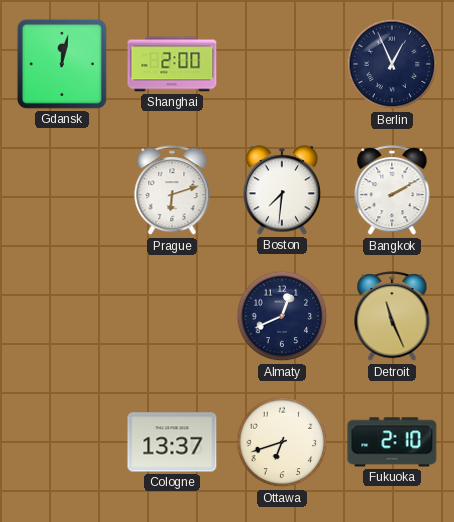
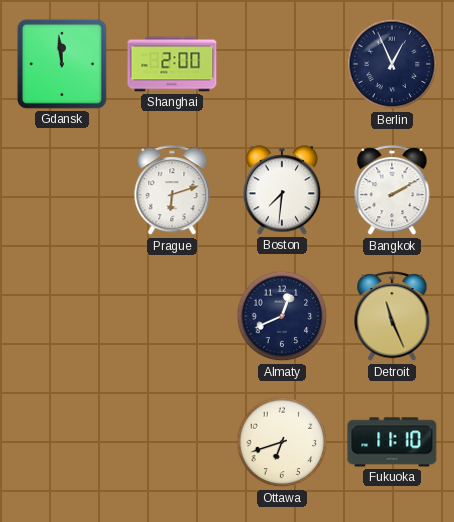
Gdansk: 12:02 -> 11:59
Cologne: 13:37 -> none
Fukuoka: 2:10 -> 11:10
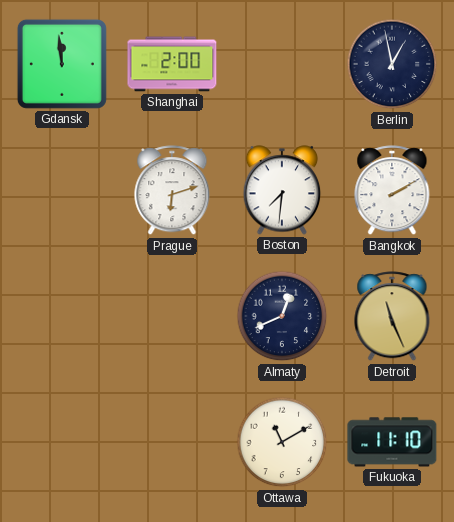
Berlin: 12:56 -> 12:58
Ottawa: 6:42 -> 11:10
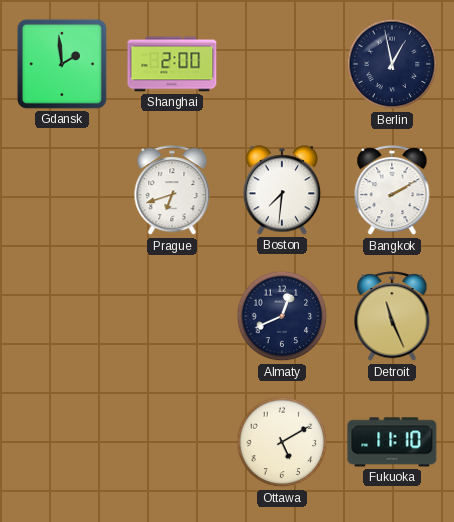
Gdansk: 11:59 -> 1:59
Prague: 6:12 -> 6:42
Ottawa: 11:10 -> 5:10
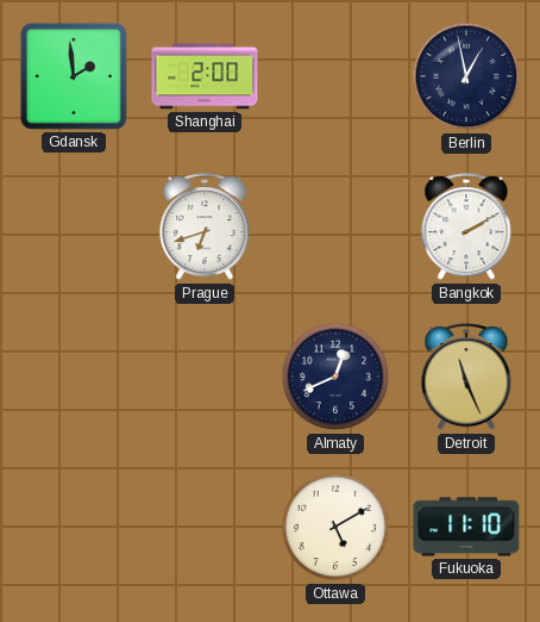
Boston: 7:31 -> none
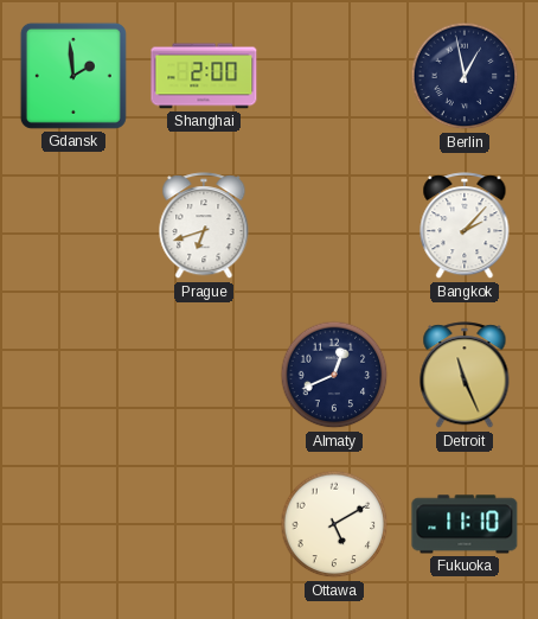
Bangkok: 2:10 -> 2:07
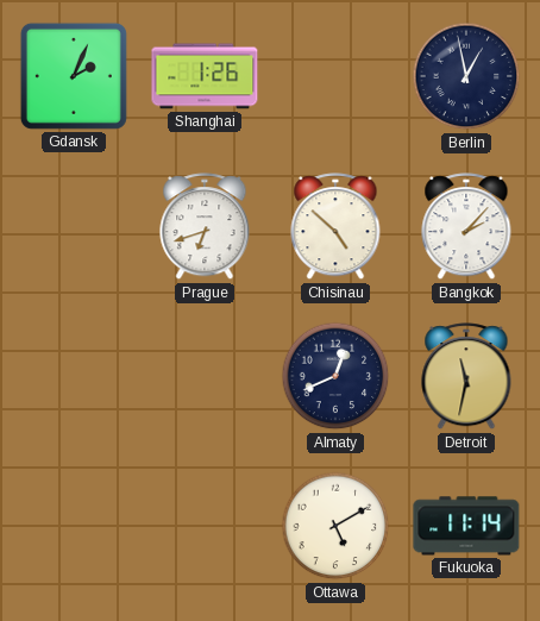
Gdansk: 1:59 -> 2:04
Shanghai: 2:00 -> 1:26
Chisinau: none -> 4:52
Detroit: 11:26 -> 11:32
Fukuoka: 11:10 -> 11:14
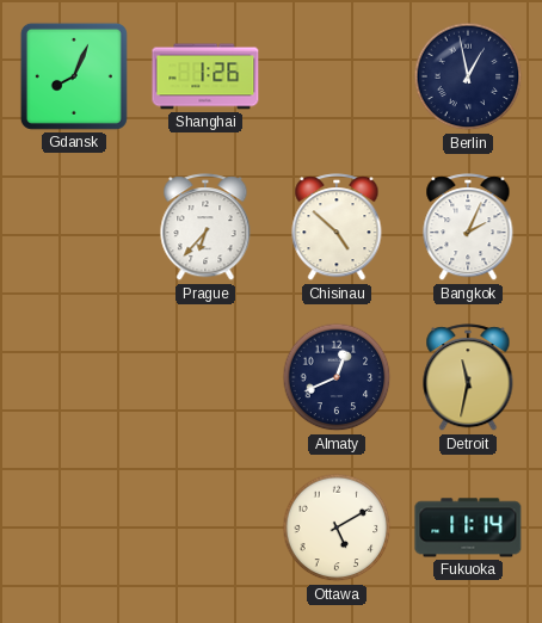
Gdansk: 2:04 -> 8:04
Prague: 6:42 -> 6:37
Bangkok: 2:07 -> 2:04
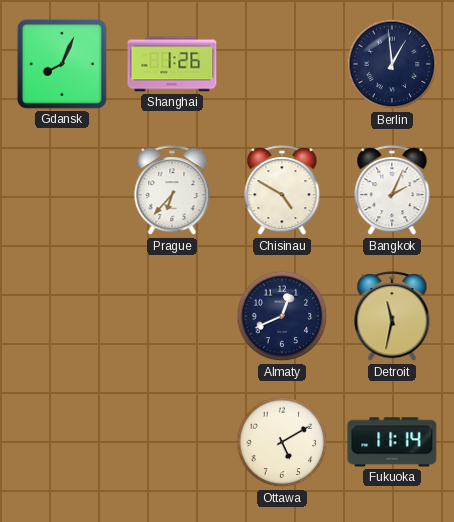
Berlin: 12:58 -> 12:59
Chisinau: 4:52 -> 4:50
